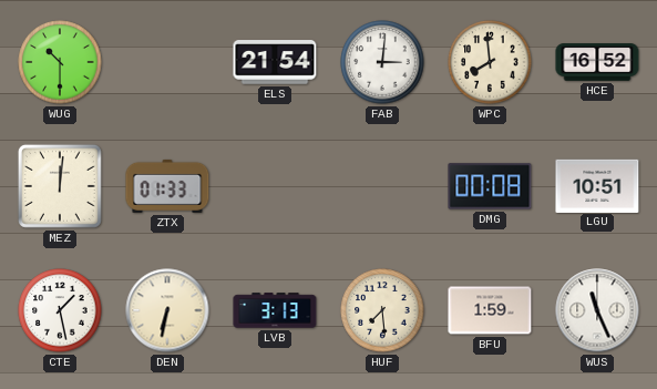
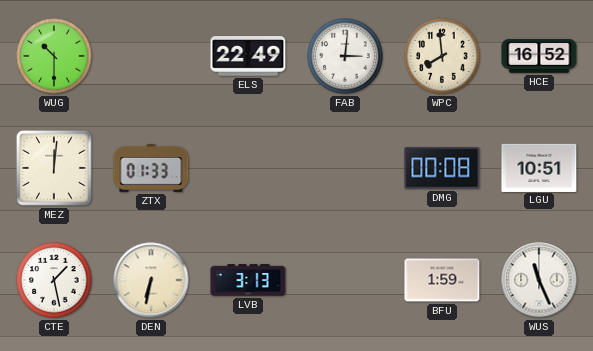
ELS: 21:54 -> 22:49
HUF: 7:29 -> none
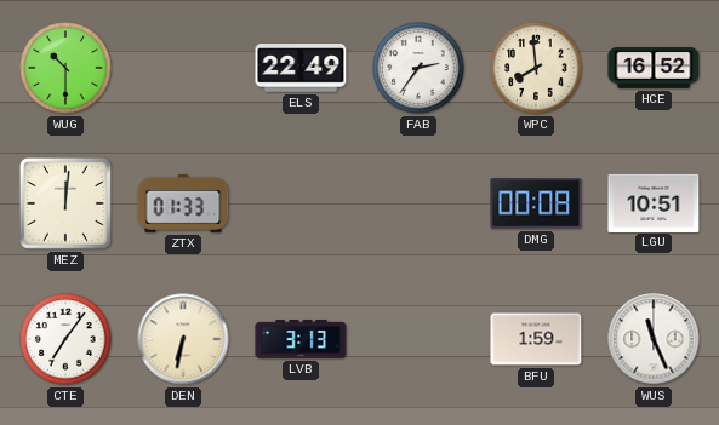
FAB: 3:01 -> 2:36
CTE: 1:28 -> 7:06
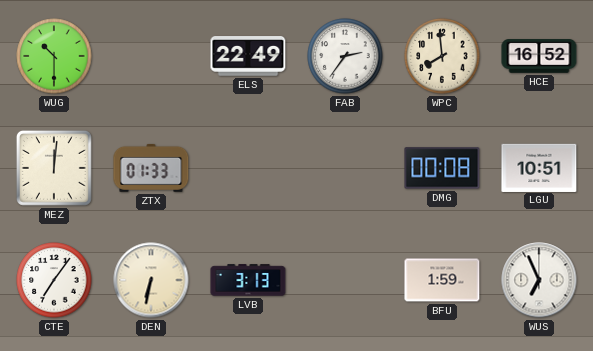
WUS: 11:26 -> 6:56
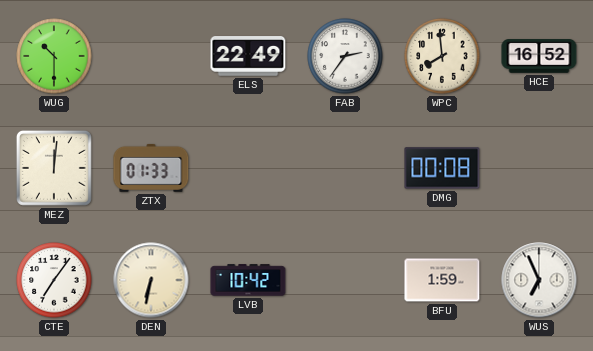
LGU: 10:51 -> none
LVB: 3:13 -> 10:42
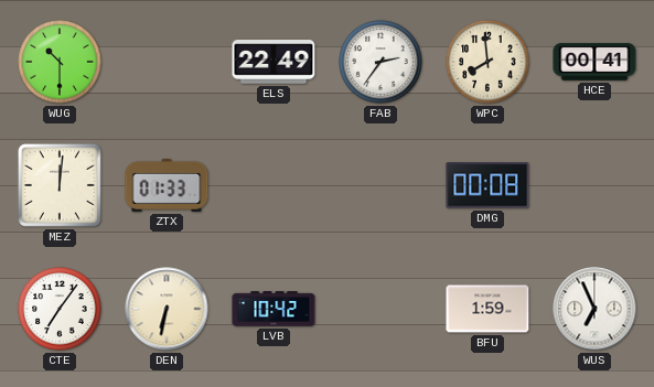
HCE: 16:52 -> 00:41
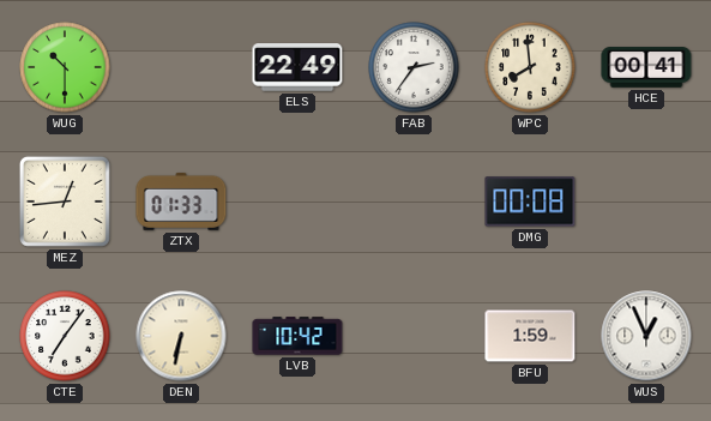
MEZ: 12:01 -> 12:44
WUS: 6:56 -> 12:56
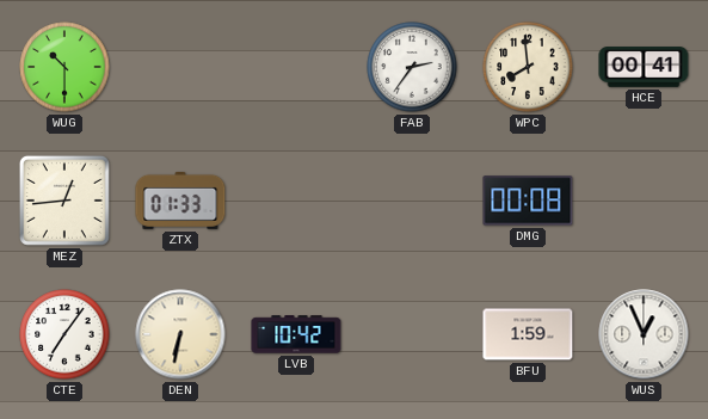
ELS: 22:49 -> none
